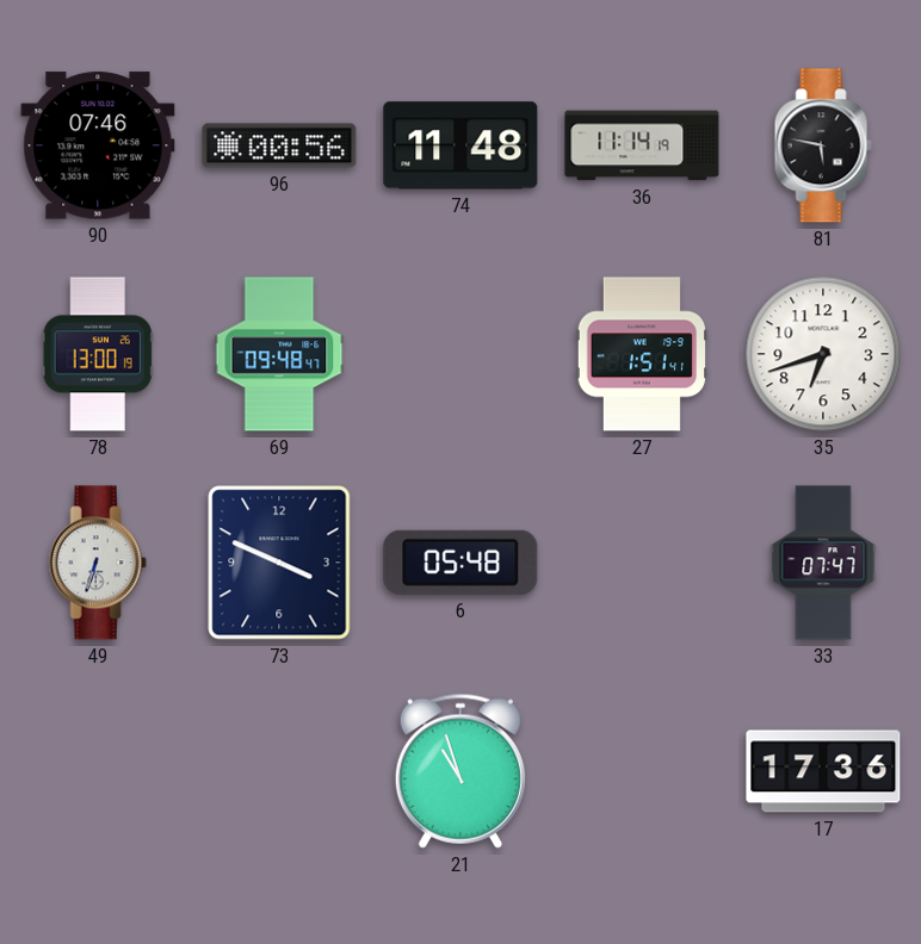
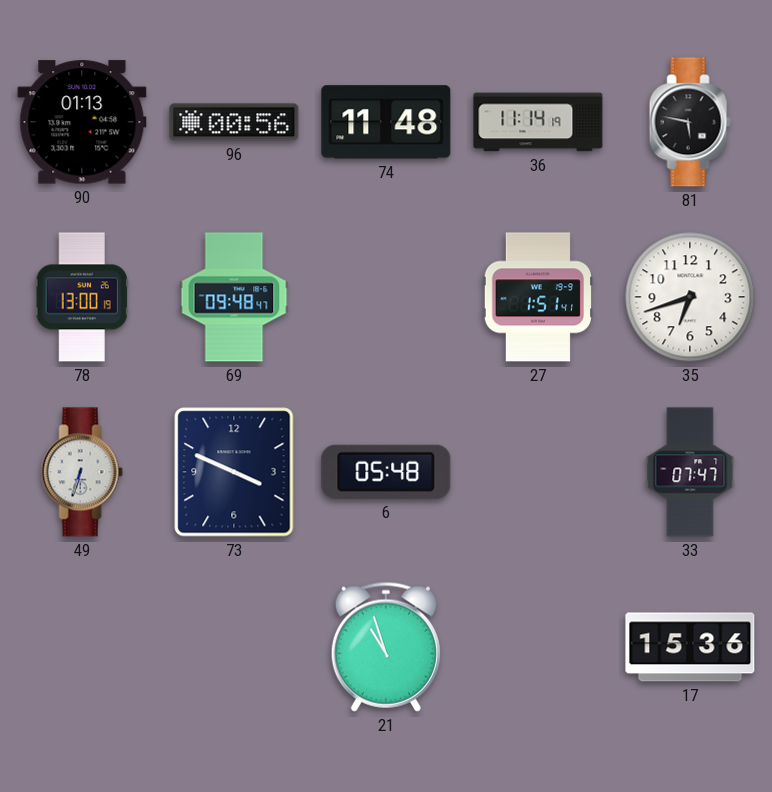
90: 07:46 -> 01:13
17: 17:36 -> 15:36
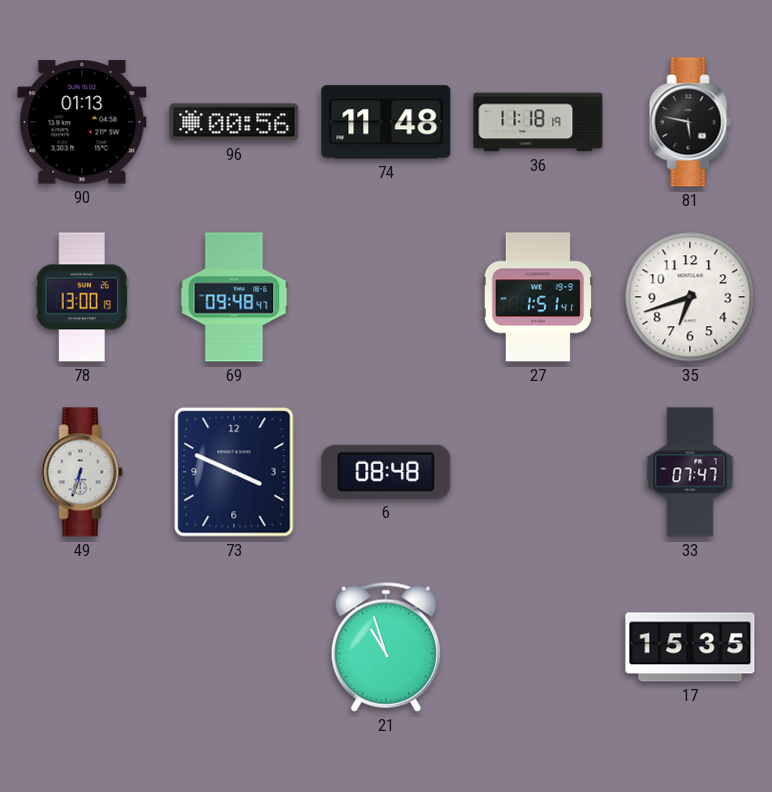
36: 11:14 -> 11:18
6: 05:48 -> 08:48
17: 15:36 -> 15:35
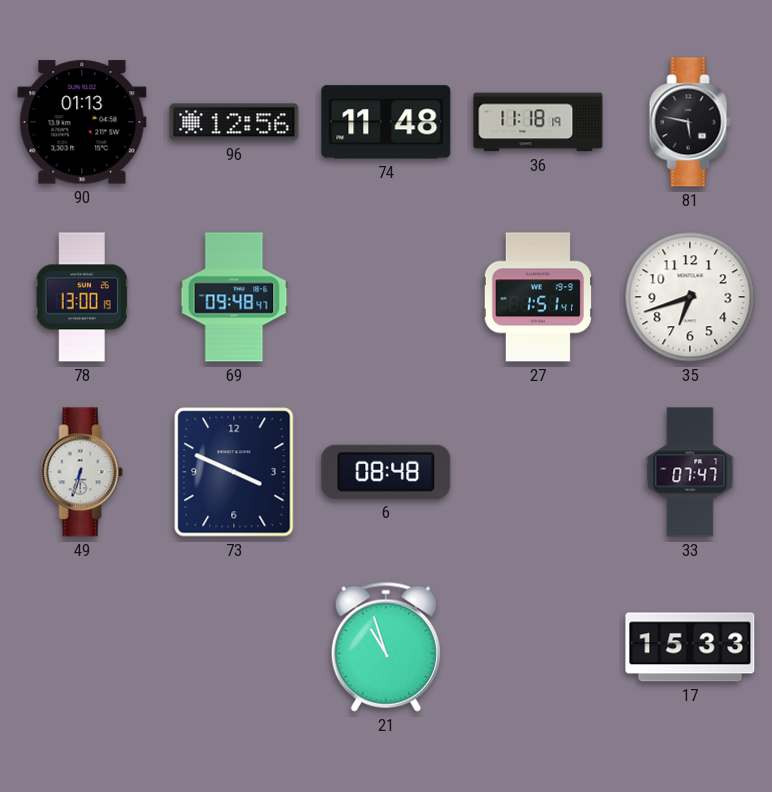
96: 00:56 -> 12:56
17: 15:35 -> 15:33
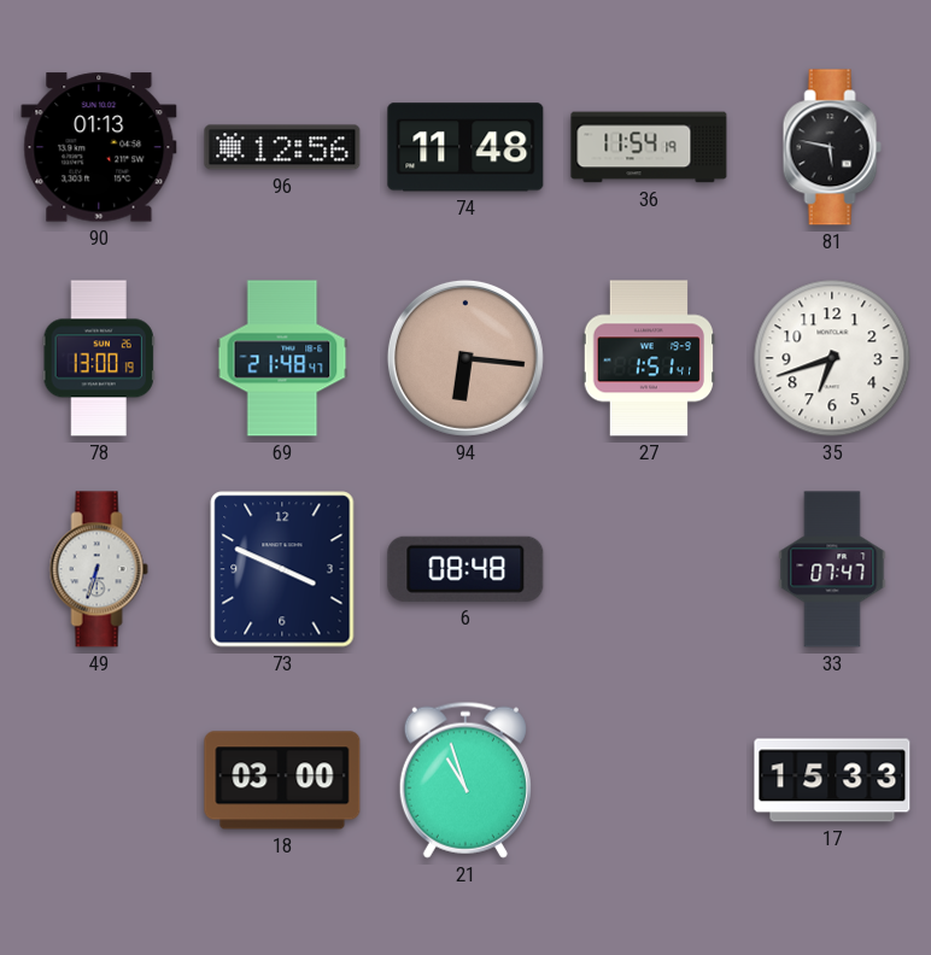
36: 11:18 -> 11:54
69: 09:48 -> 21:48
94: none -> 6:16
18: none -> 03:00
